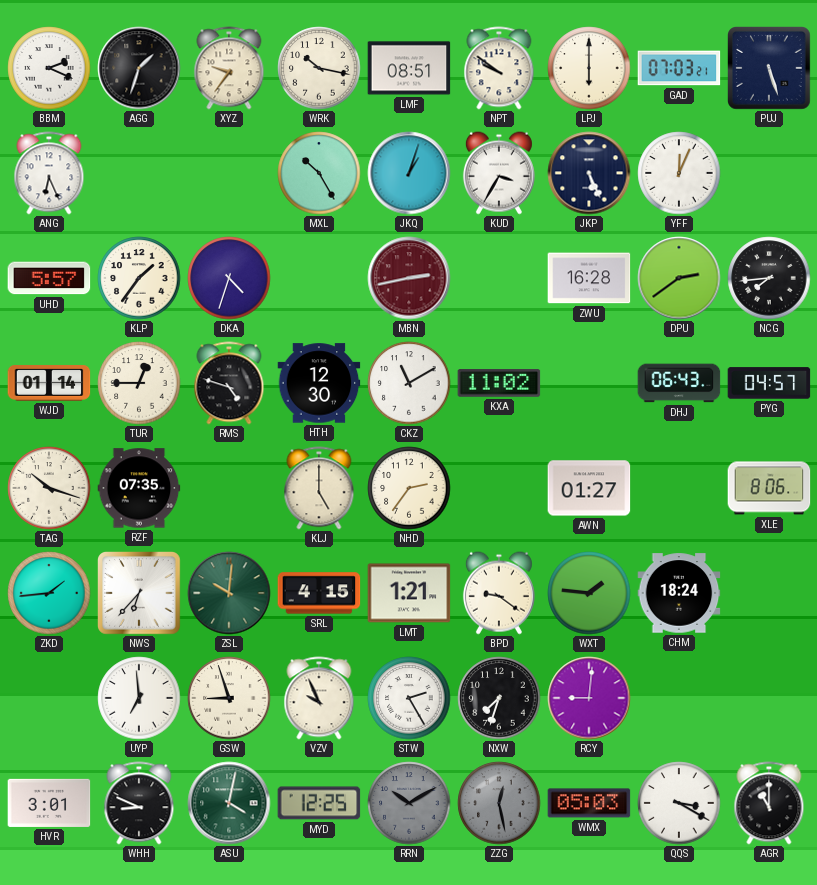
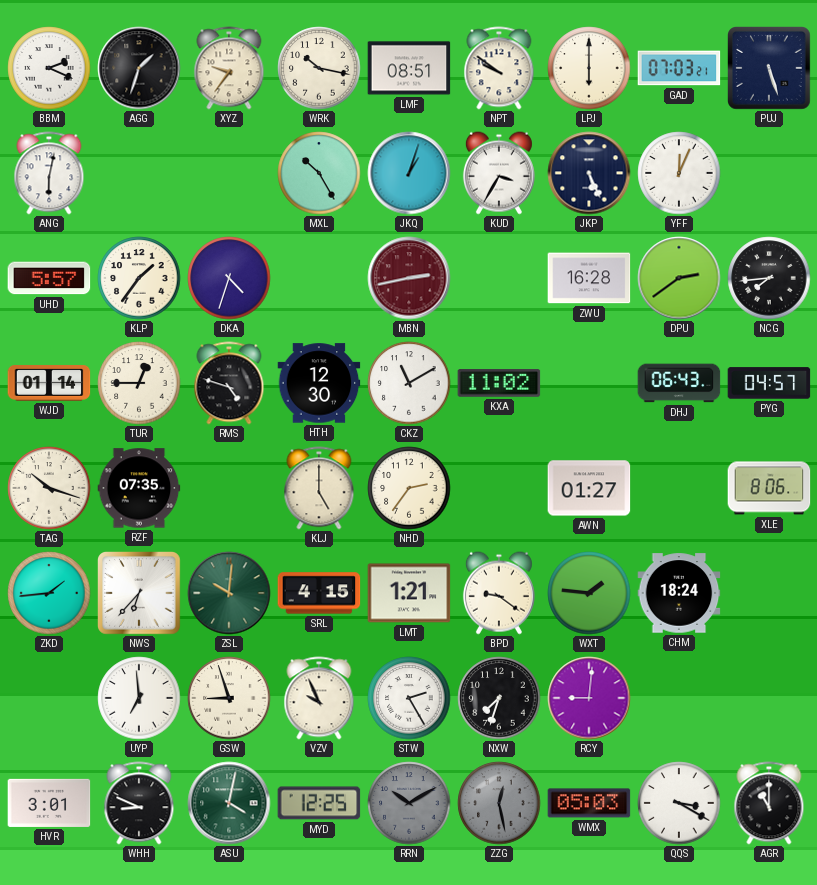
ANG: 6:26 -> 6:02
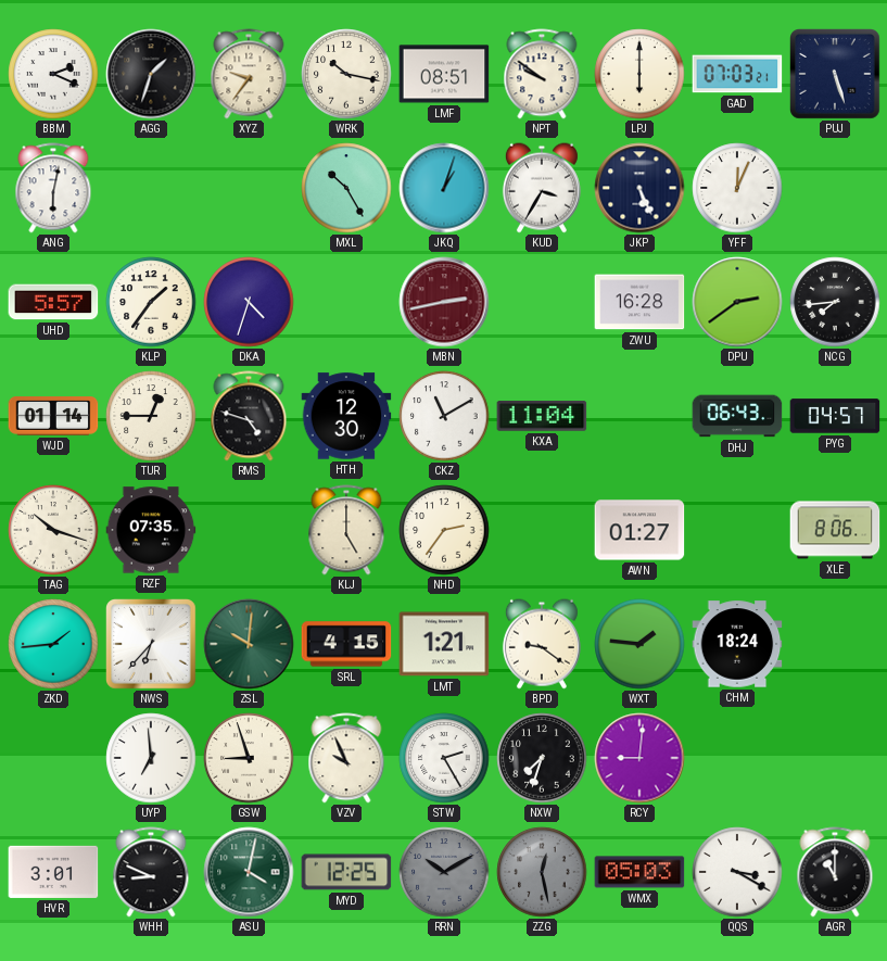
KXA: 11:02 -> 11:04
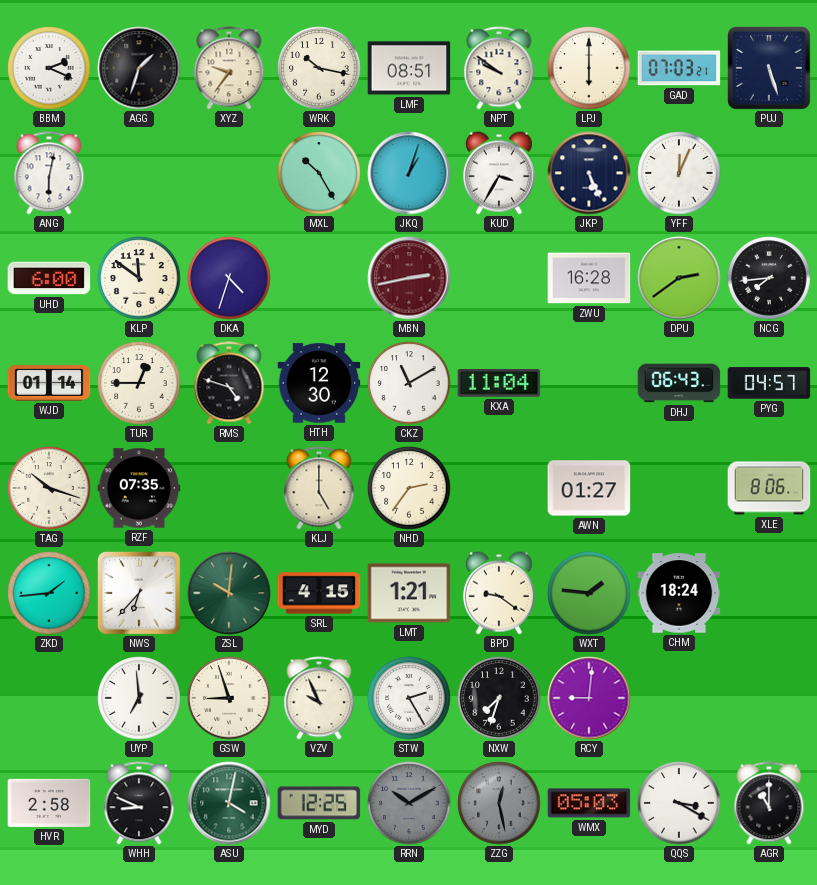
UHD: 5:57 -> 6:00
KLP: 1:36 -> 11:51
HVR: 3:01 -> 2:58
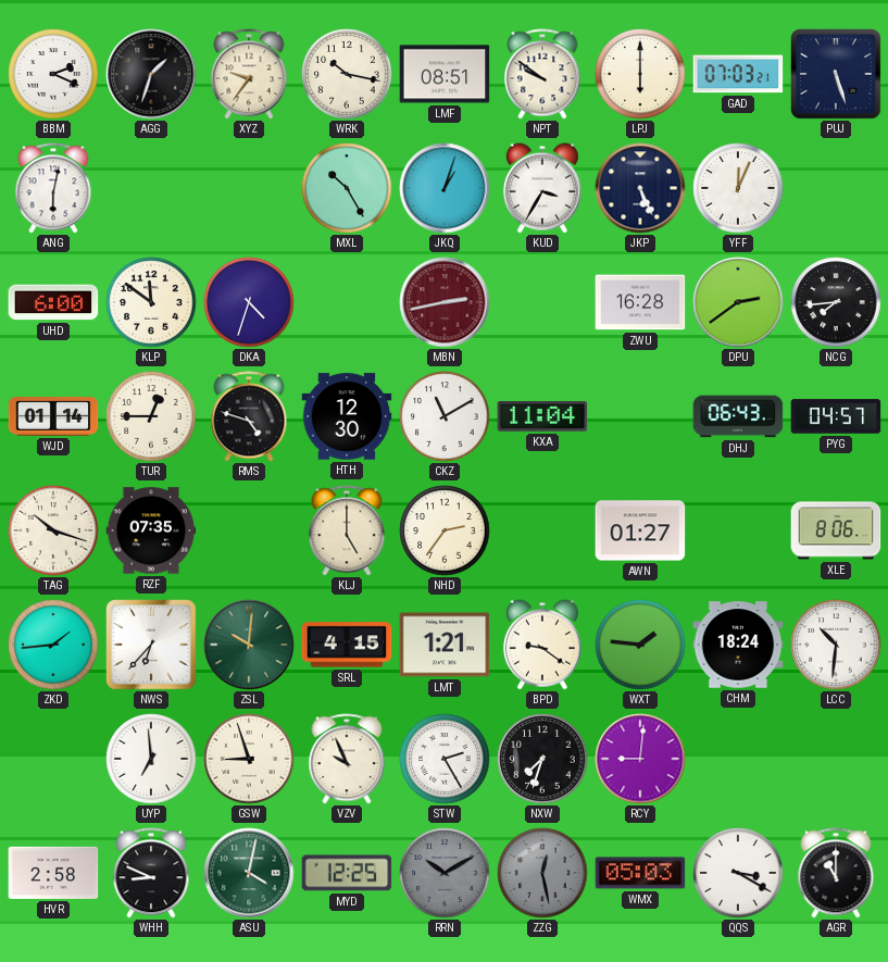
LCC: none -> 10:31
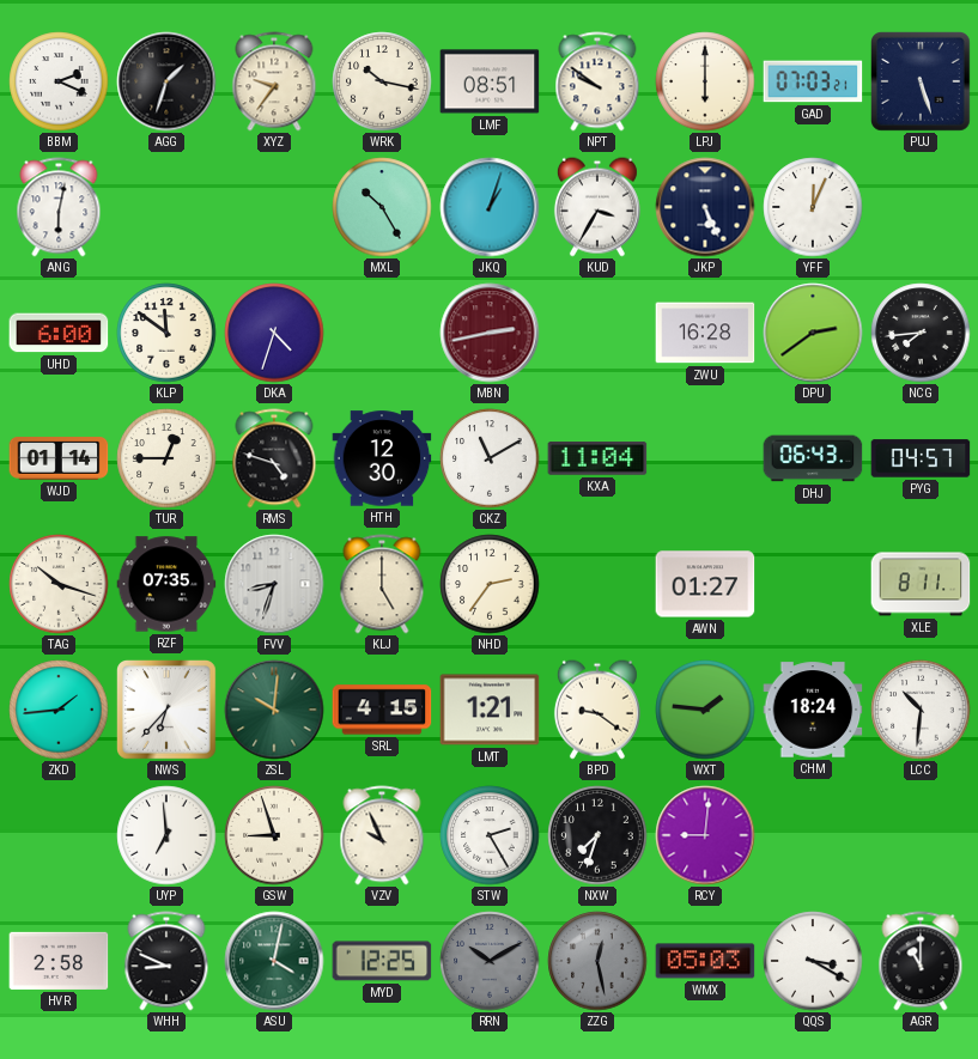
FVV: none -> 8:33
XLE: 8:06 -> 8:11
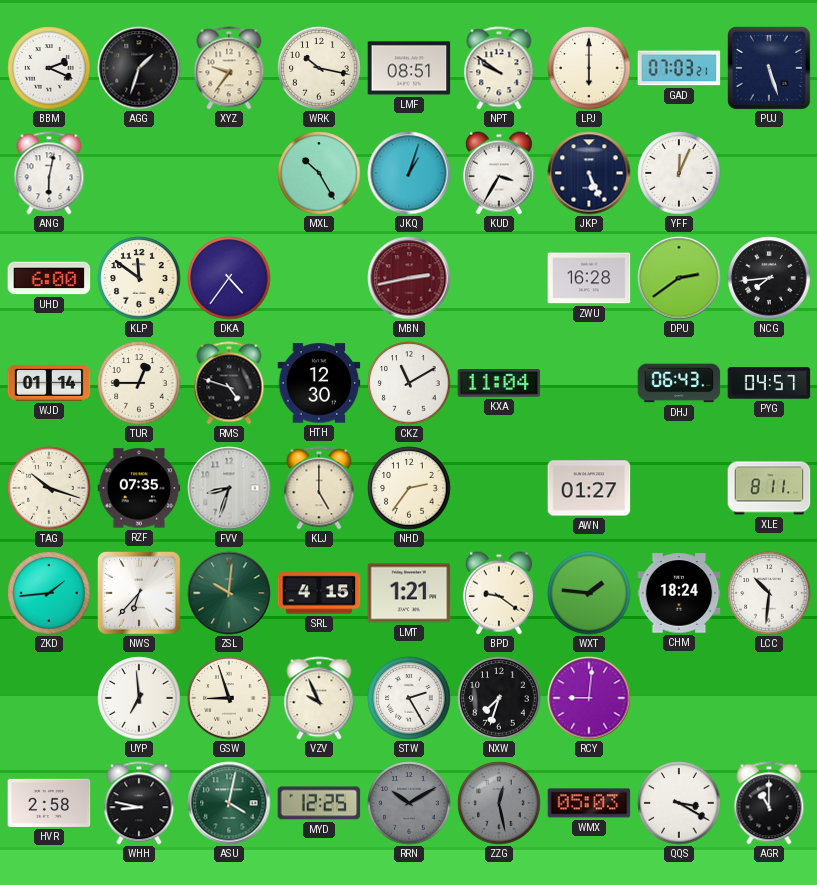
DKA: 4:33 -> 4:36
WHH: 8:49 -> 8:47
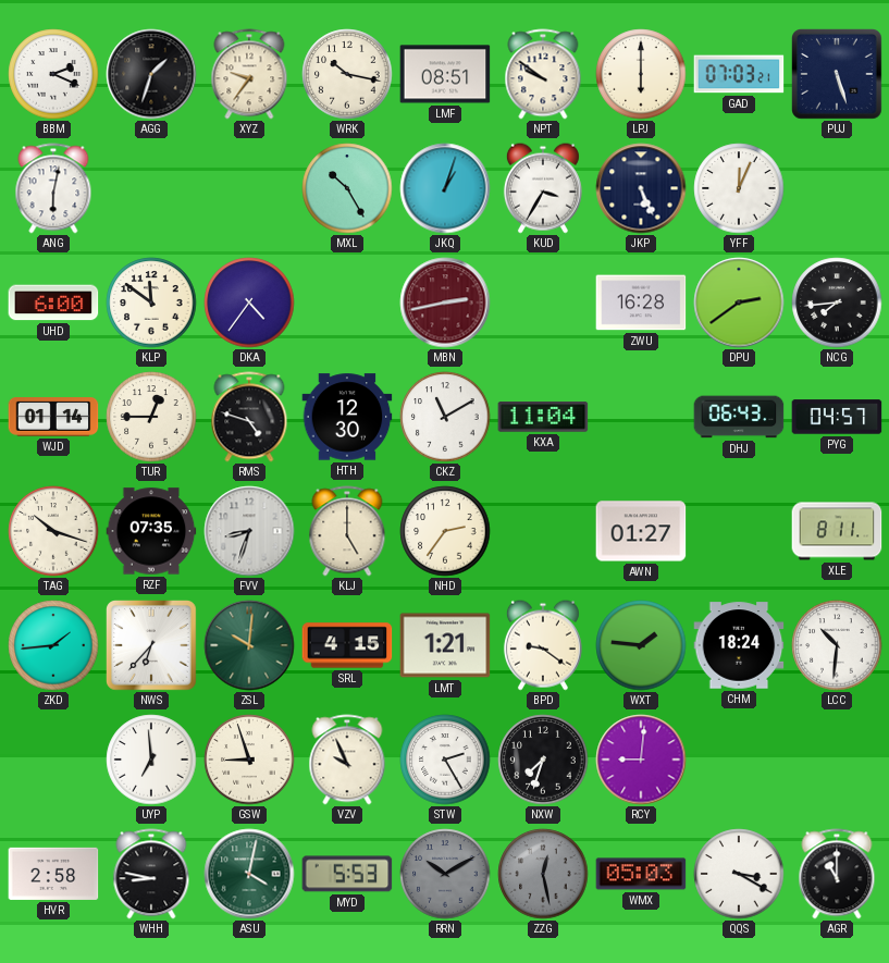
MYD: 12:25 -> 5:53
